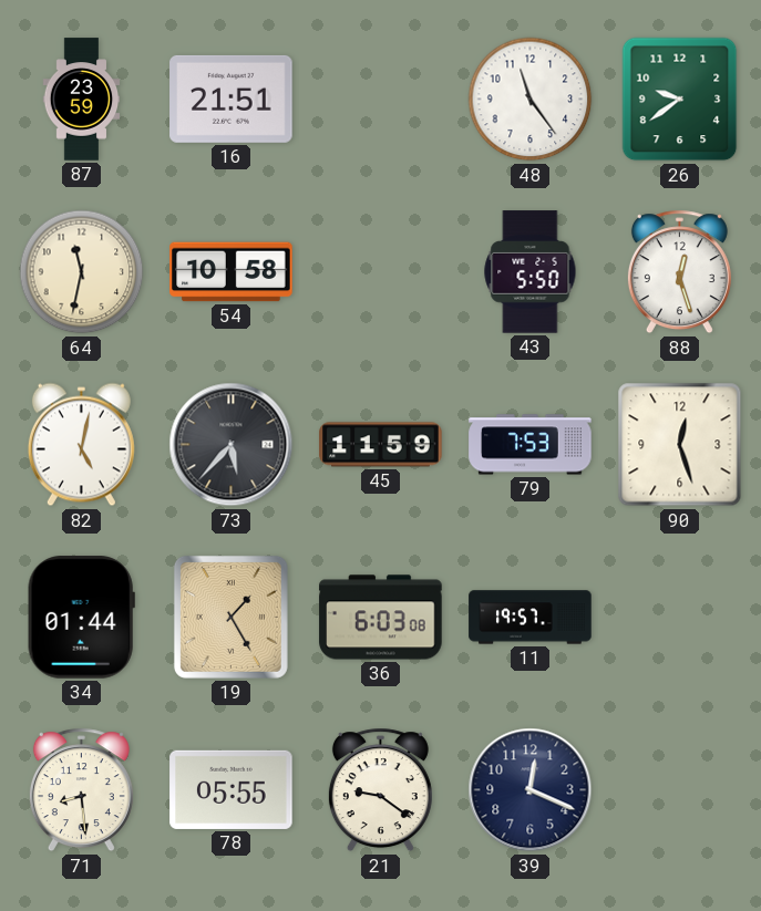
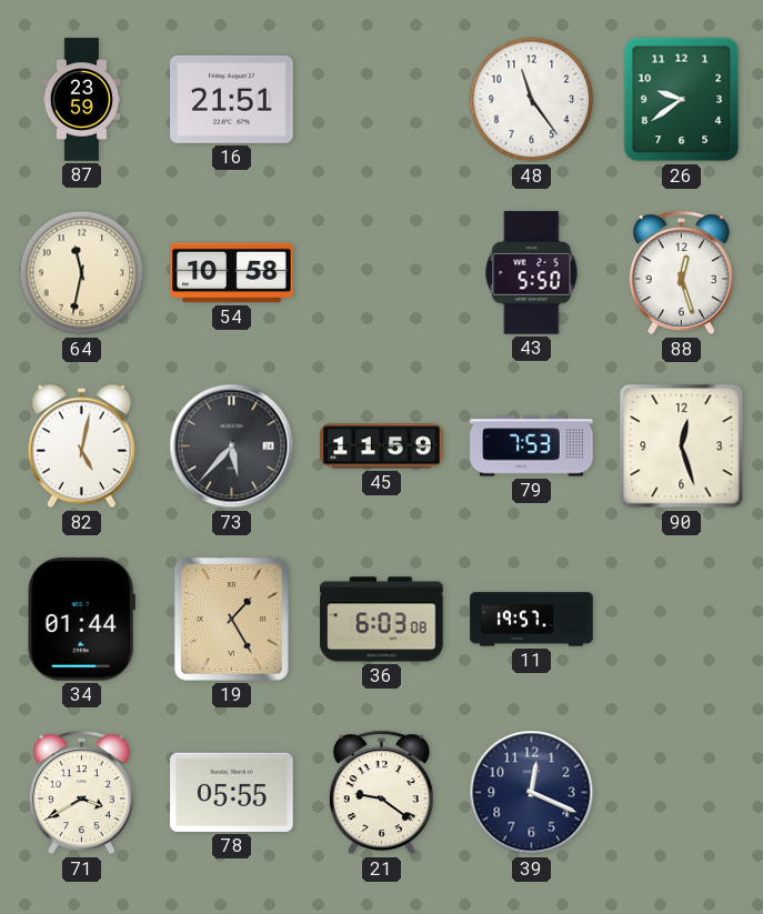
71: 8:29 -> 3:40
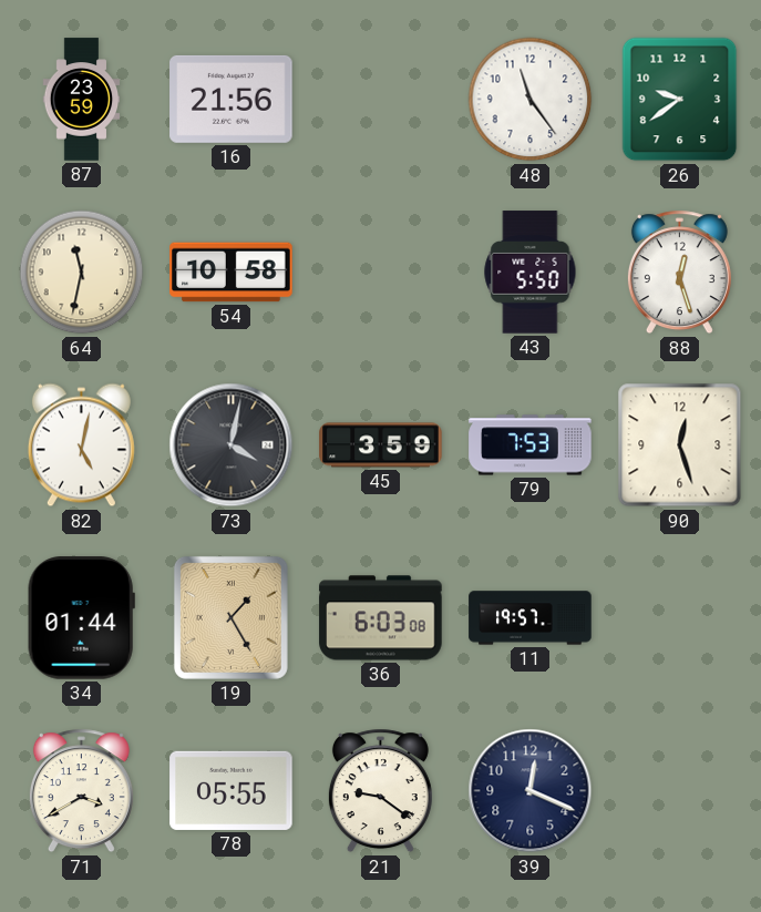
16: 21:51 -> 21:56
73: 5:37 -> 4:02
45: 11:59 -> 3:59
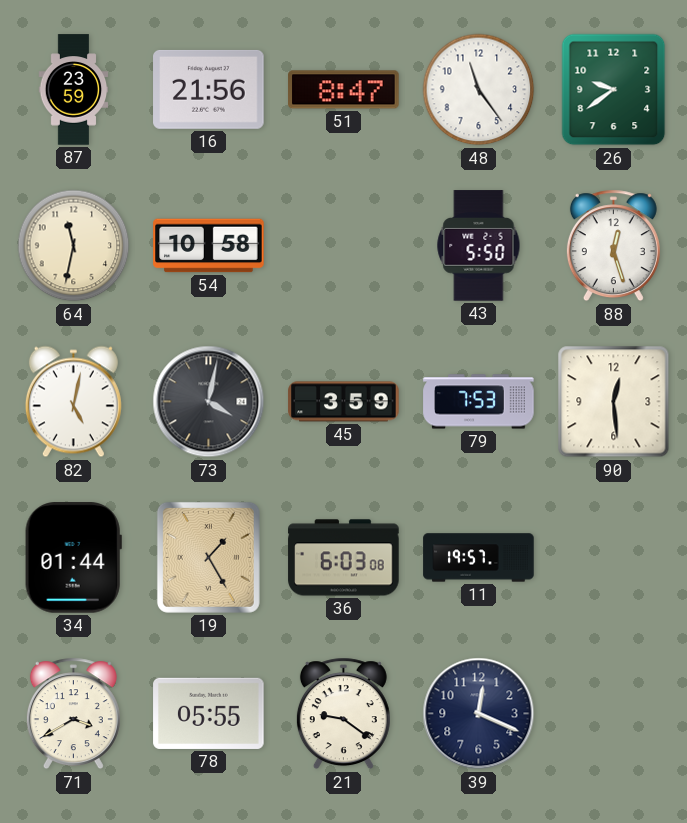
51: none -> 8:47
90: 12:27 -> 12:29
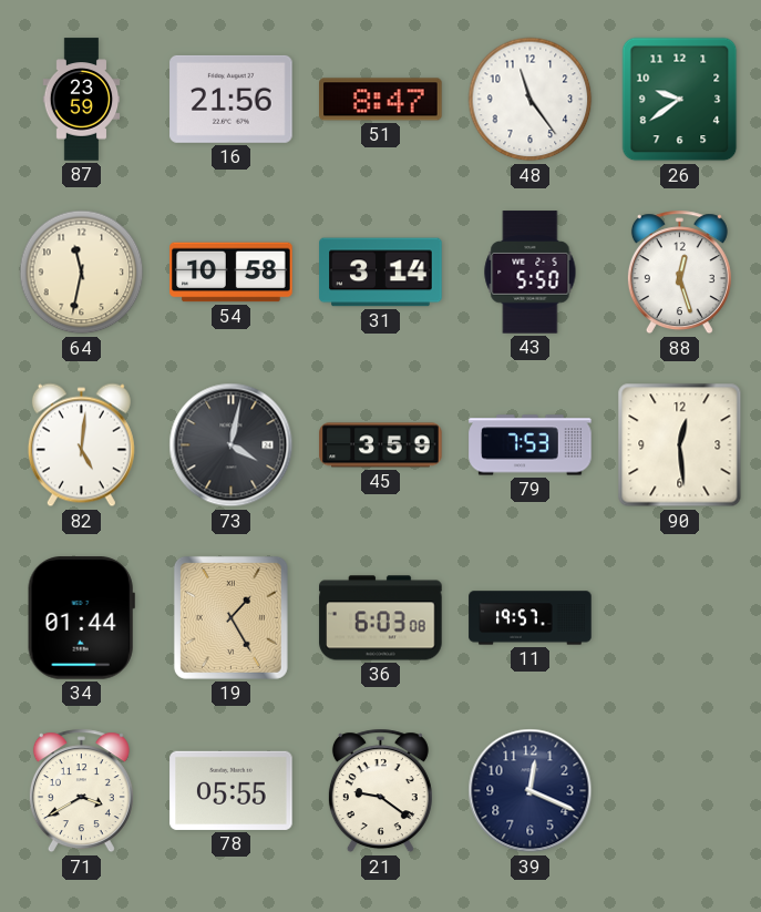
31: none -> 3:14
82: 5:02 -> 5:01
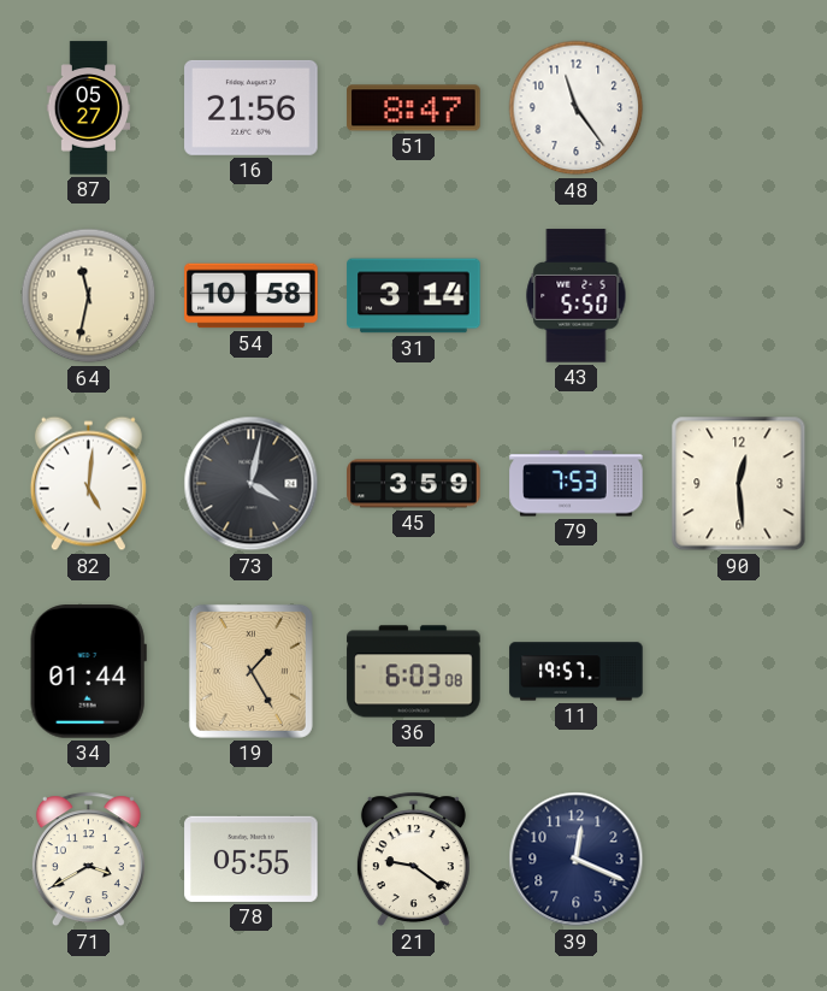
87: 23:59 -> 05:27
26: 9:39 -> none
88: 12:27 -> none
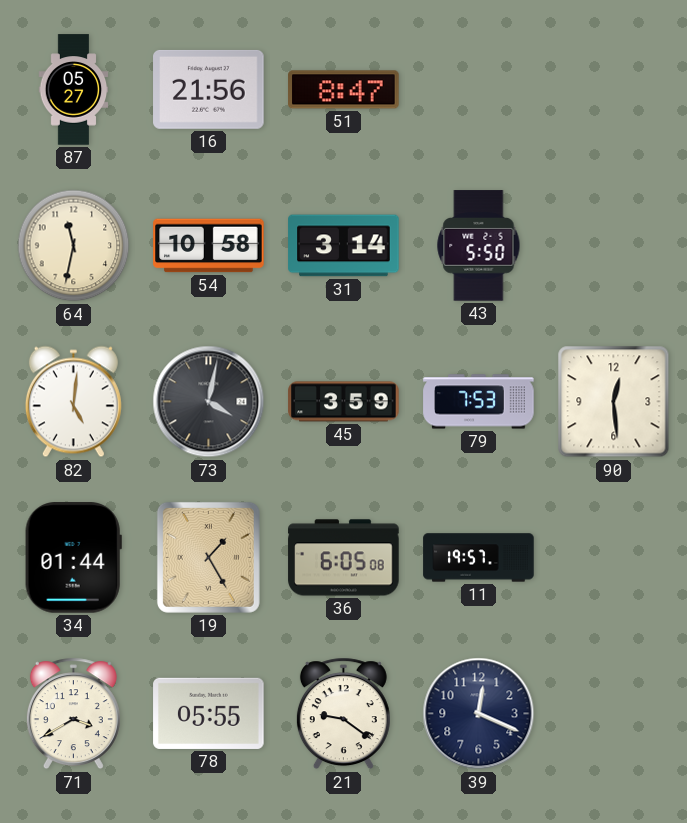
48: 11:24 -> none
36: 6:03 -> 6:05
